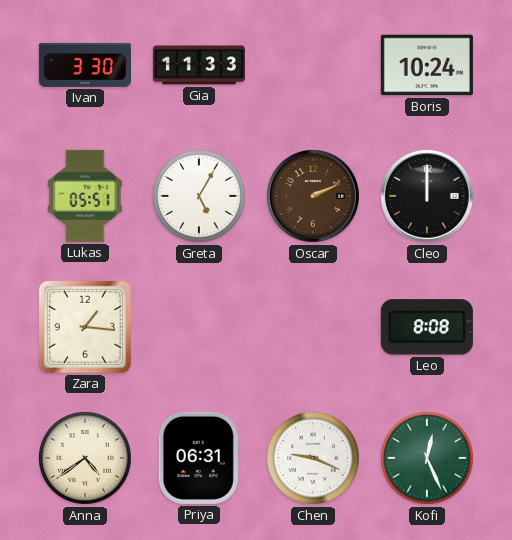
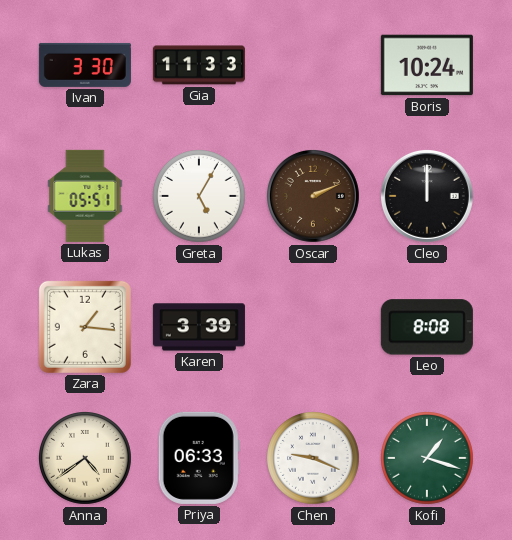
Karen: none -> 3:39
Priya: 06:31 -> 06:33
Kofi: 12:26 -> 1:18
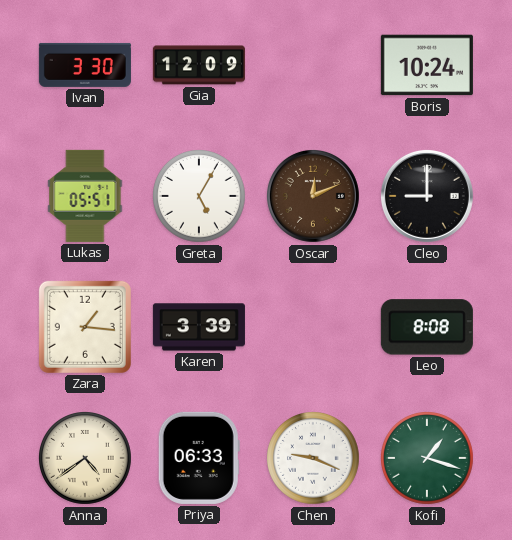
Gia: 11:33 -> 12:09
Oscar: 2:11 -> 12:11
Cleo: 12:00 -> 9:00
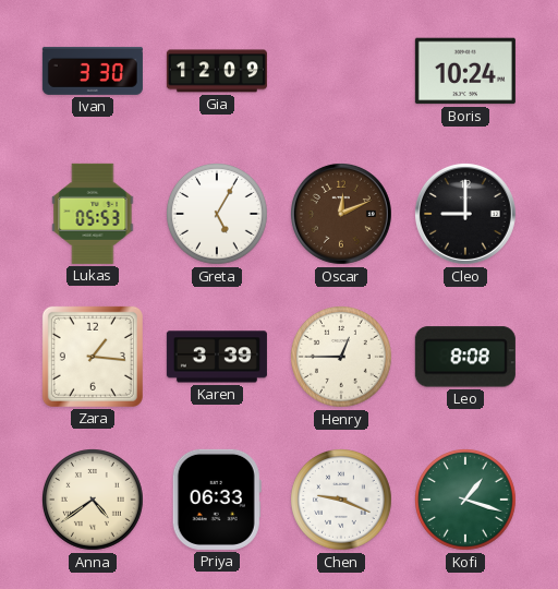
Lukas: 05:51 -> 05:53
Henry: none -> 12:45
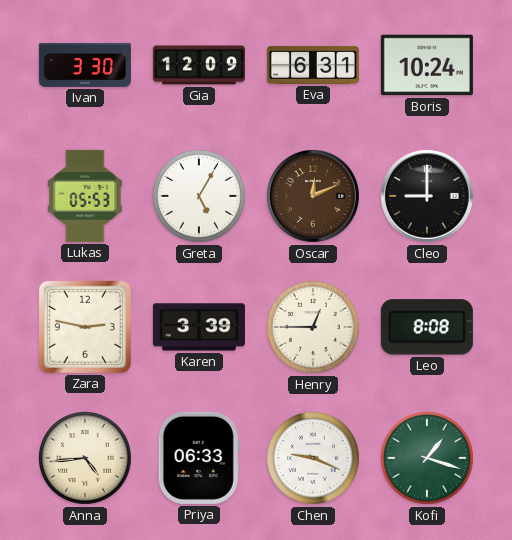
Eva: none -> 6:31
Zara: 1:16 -> 2:47
Anna: 4:39 -> 4:44
